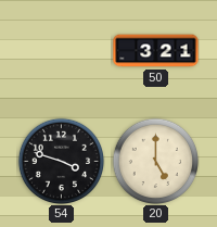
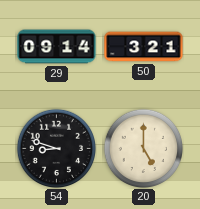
29: none -> 09:14
54: 3:48 -> 8:48
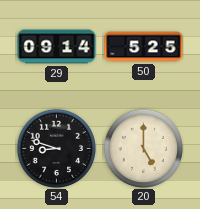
50: 3:21 -> 5:25
